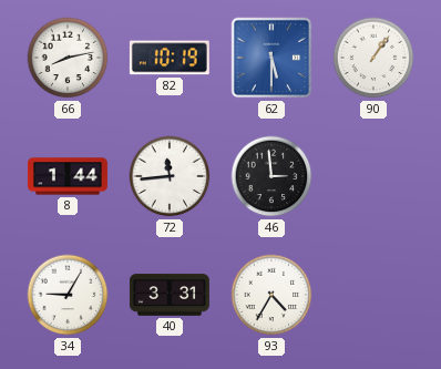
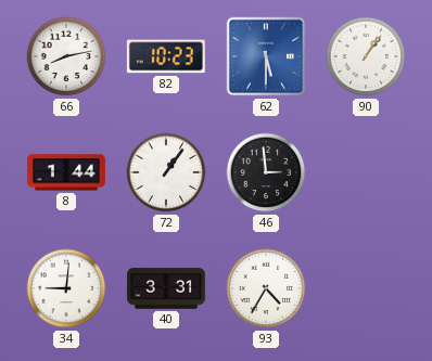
82: 10:19 -> 10:23
72: 11:44 -> 1:06
34: 9:05 -> 9:01
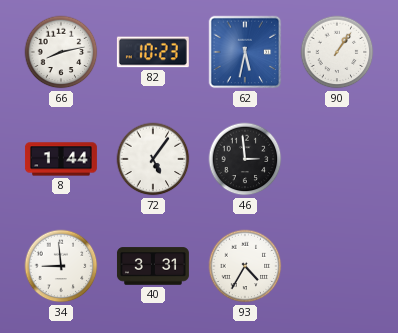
62: 5:30 -> 5:32
72: 1:06 -> 5:06
34: 9:01 -> 8:59
